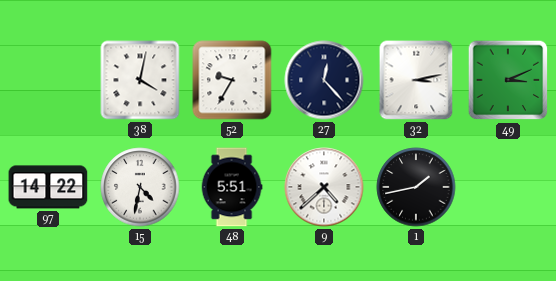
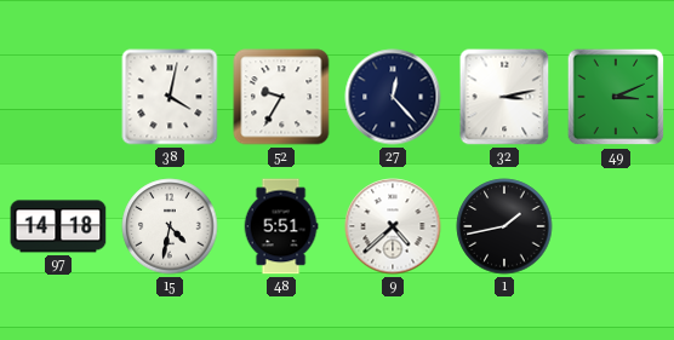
97: 14:22 -> 14:18
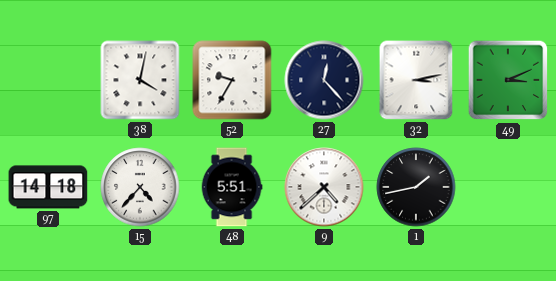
15: 4:32 -> 4:37
